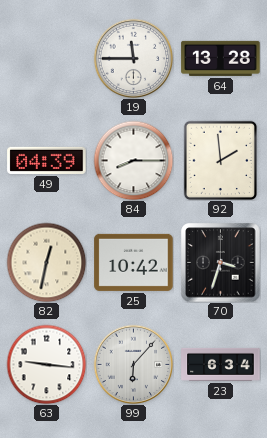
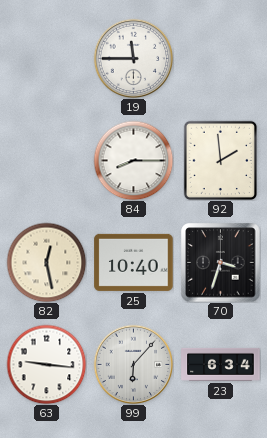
64: 13:28 -> none
49: 04:39 -> none
82: 12:32 -> 12:28
25: 10:42 -> 10:40
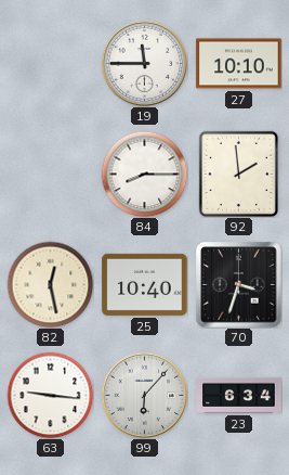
27: none -> 10:10
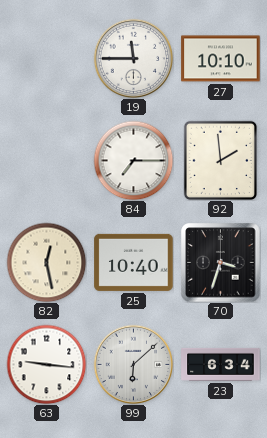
84: 8:15 -> 7:15
99: 6:07 -> 6:08
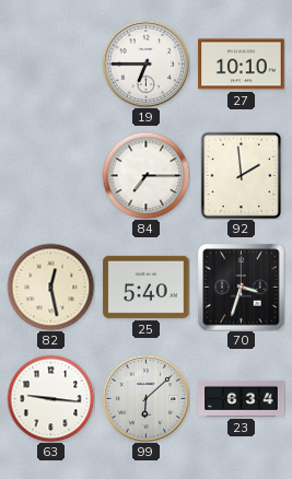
19: 11:45 -> 6:45
25: 10:40 -> 5:40
